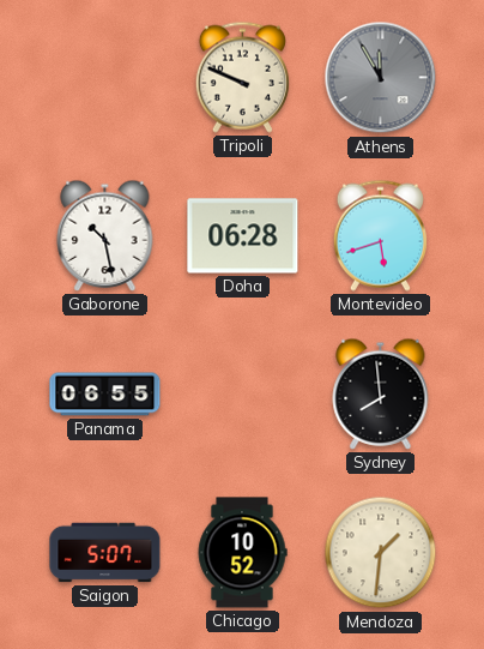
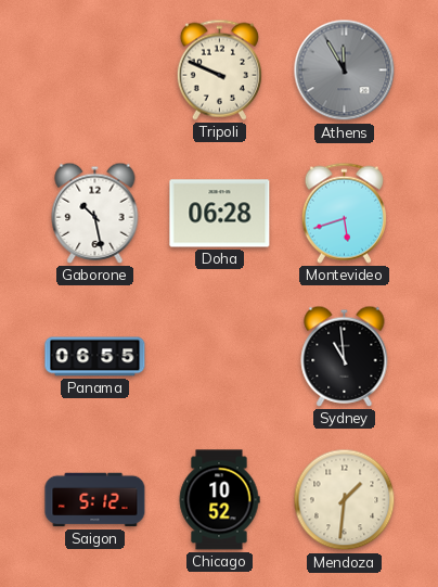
Sydney: 7:59 -> 10:59
Saigon: 5:07 -> 5:12
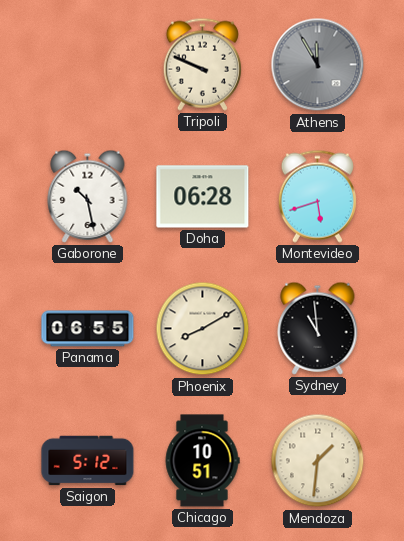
Phoenix: none -> 8:10
Chicago: 10:52 -> 10:51
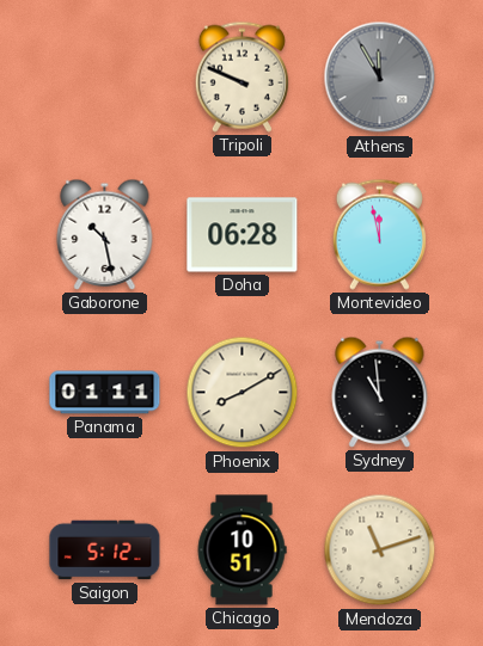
Montevideo: 5:42 -> 11:58
Panama: 06:55 -> 01:11
Mendoza: 1:31 -> 11:12
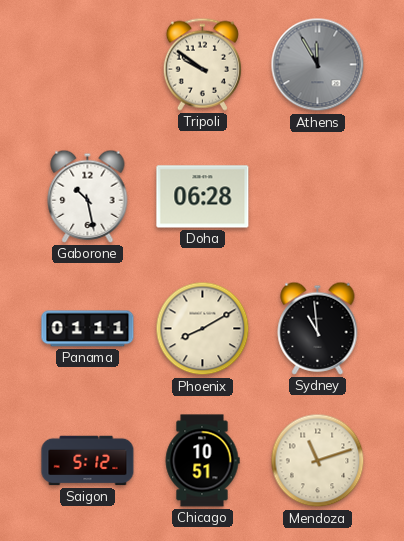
Tripoli: 9:49 -> 9:51
Montevideo: 11:58 -> none
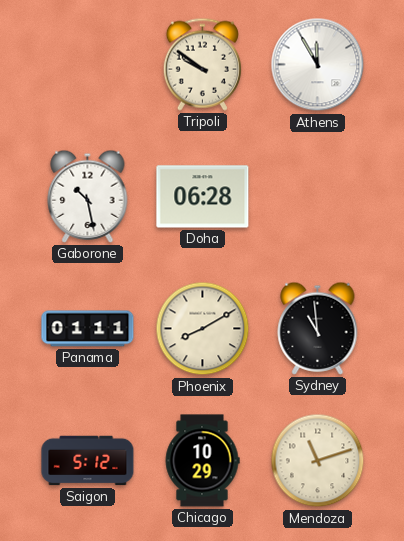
Athens dial: grey -> white
Chicago: 10:51 -> 10:29
